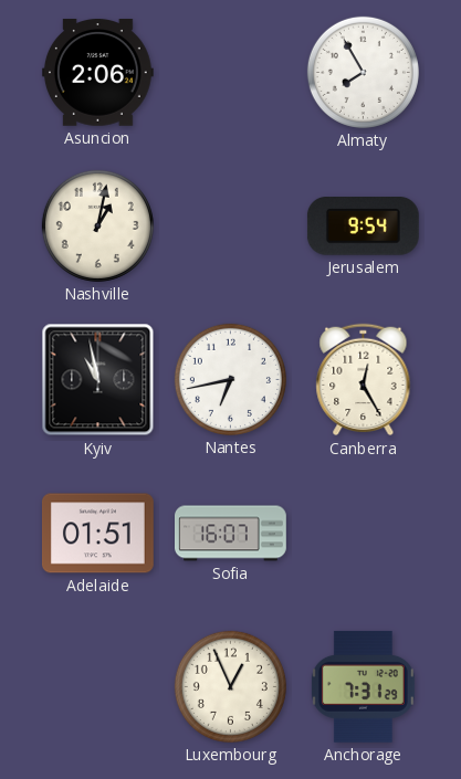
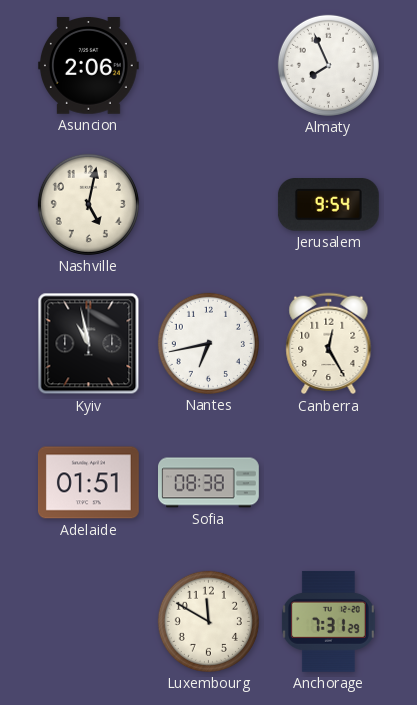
Almaty: 7:55 -> 7:56
Nashville: 1:02 -> 5:02
Sofia: 16:07 -> 08:38
Luxembourg: 12:56 -> 11:50
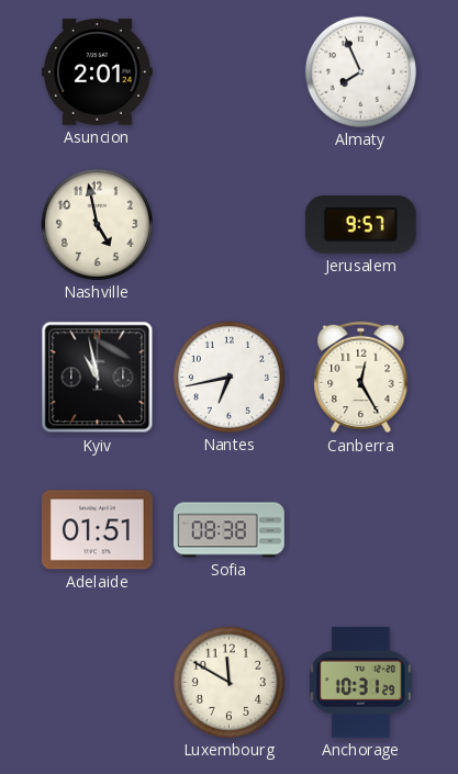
Asuncion: 2:06 -> 2:01
Nashville: 5:02 -> 4:58
Jerusalem: 9:54 -> 9:57
Anchorage: 7:31 -> 10:31
